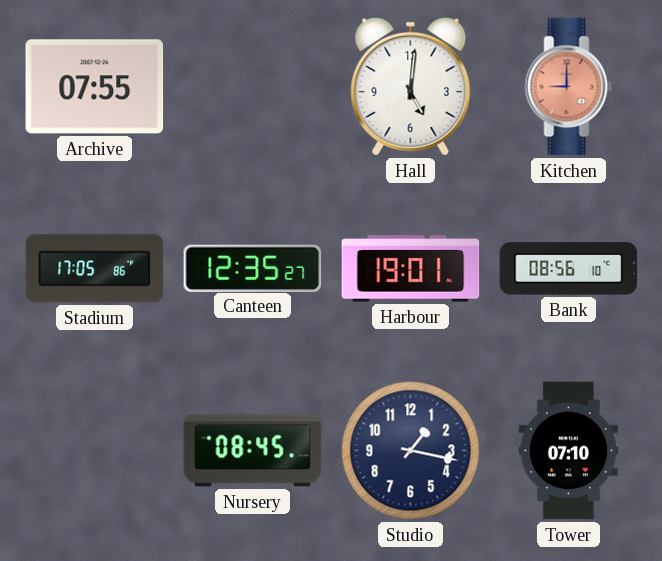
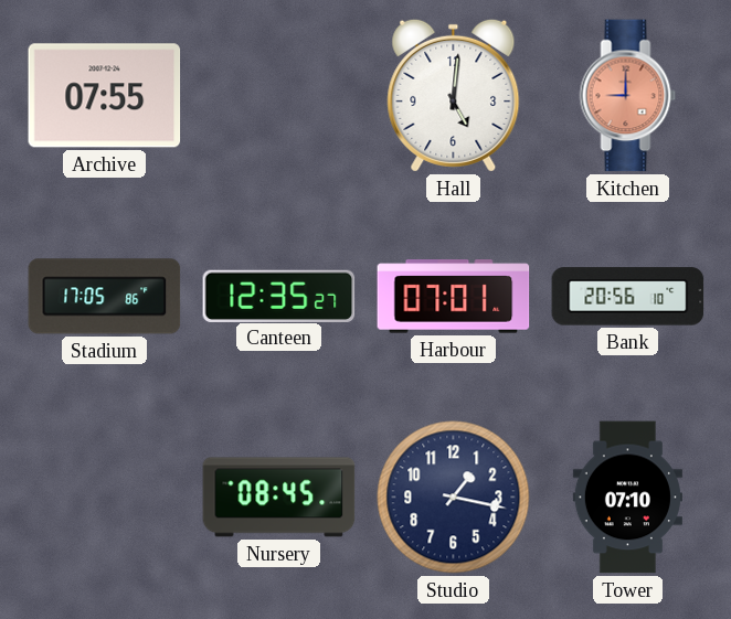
Harbour: 19:01 -> 07:01
Bank: 08:56 -> 20:56
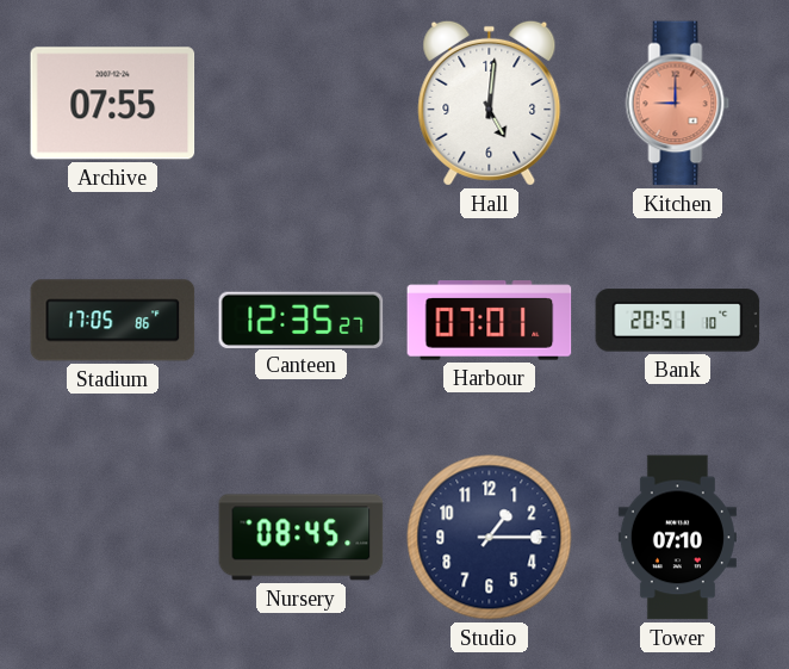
Bank: 20:56 -> 20:51
Studio: 1:17 -> 1:15
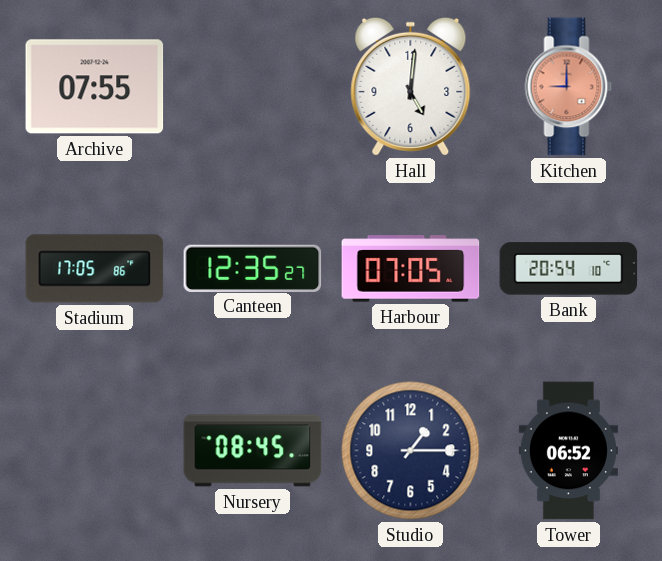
Harbour: 07:01 -> 07:05
Bank: 20:51 -> 20:54
Tower: 07:10 -> 06:52
